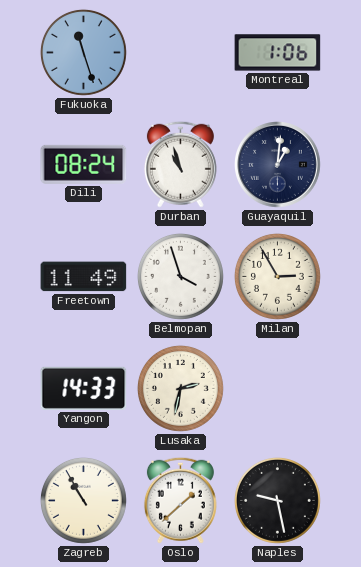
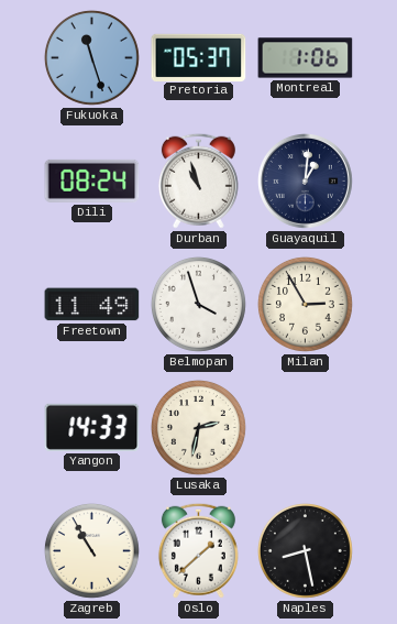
Pretoria: none -> 05:37
Naples: 9:28 -> 8:28
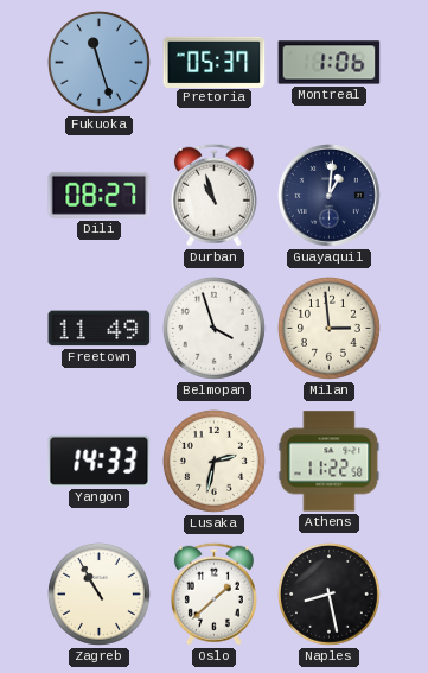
Dili: 08:24 -> 08:27
Milan: 2:55 -> 2:59
Athens: none -> 11:22
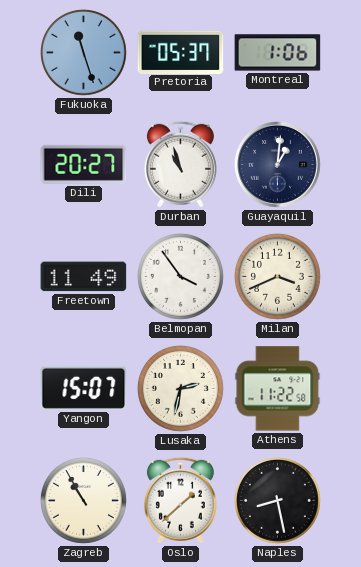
Dili: 08:27 -> 20:27
Belmopan: 3:57 -> 3:54
Milan: 2:59 -> 3:41
Yangon: 14:33 -> 15:07
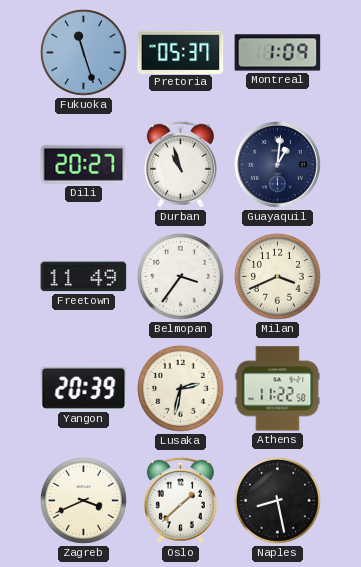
Montreal: 1:06 -> 1:09
Belmopan: 3:54 -> 3:36
Yangon: 15:07 -> 20:39
Zagreb: 10:55 -> 3:41
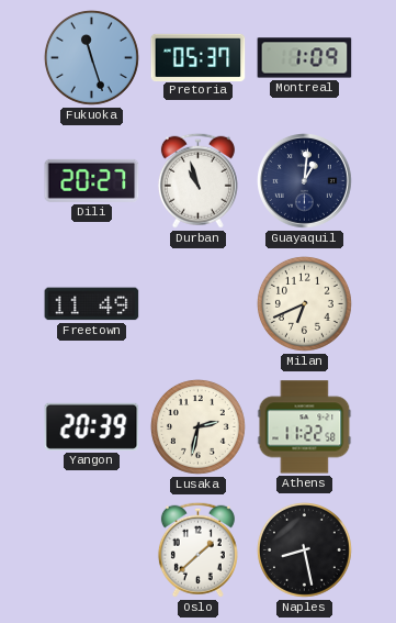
Belmopan: 3:36 -> none
Milan: 3:41 -> 6:41
Zagreb: 3:41 -> none
